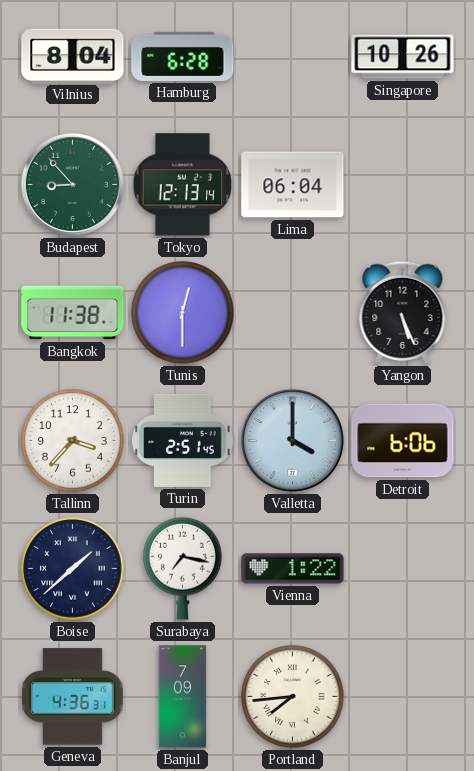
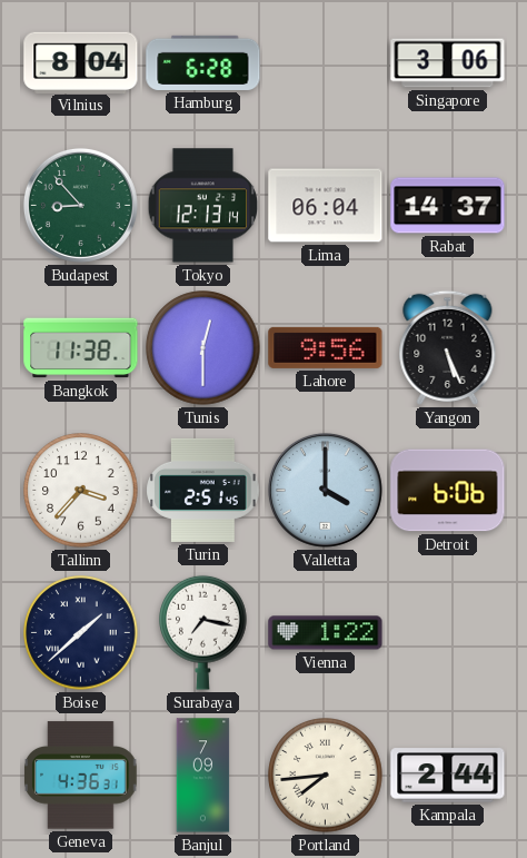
Singapore: 10:26 -> 3:06
Rabat: none -> 14:37
Lahore: none -> 9:56
Kampala: none -> 2:44
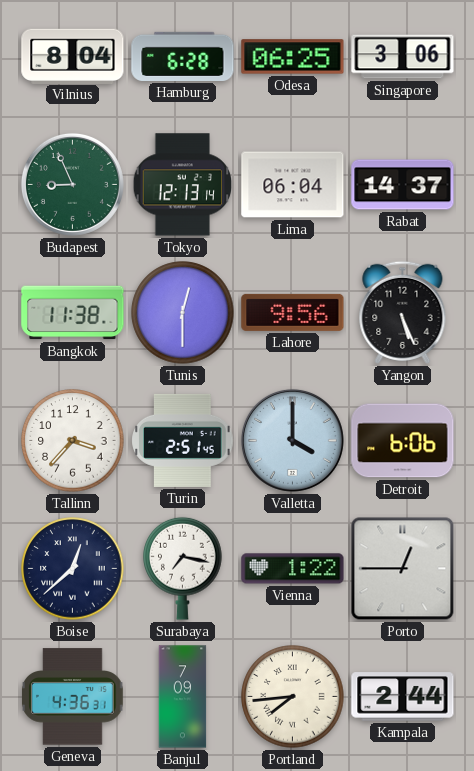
Odesa: none -> 06:25
Budapest: 8:53 -> 8:56
Boise: 1:38 -> 12:38
Porto: none -> 12:45
